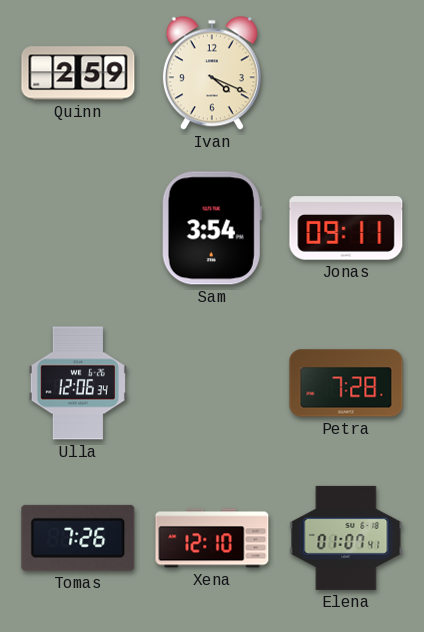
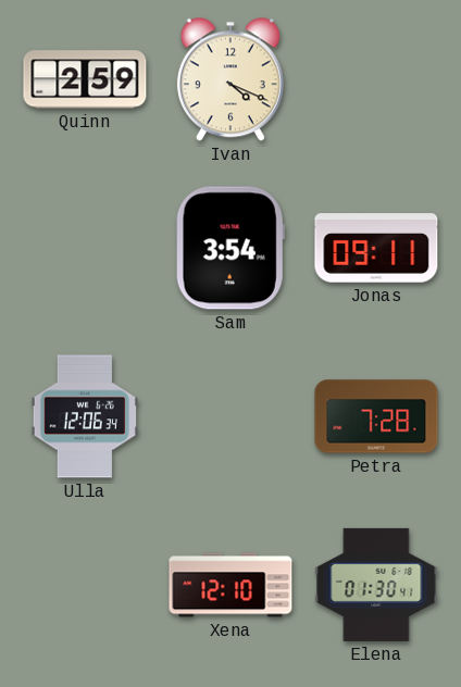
Tomas: 7:26 -> none
Elena: 01:07 -> 01:30
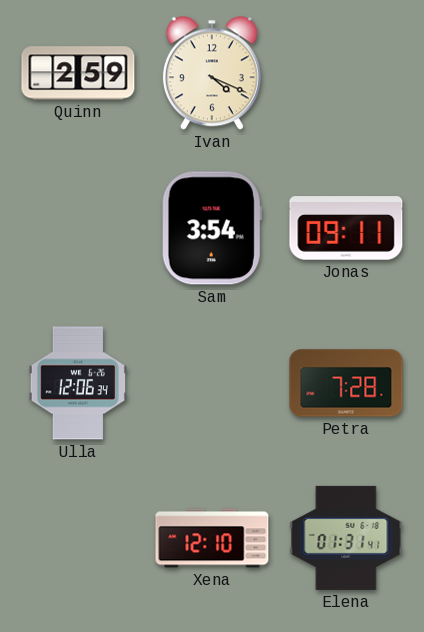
Elena: 01:30 -> 01:31
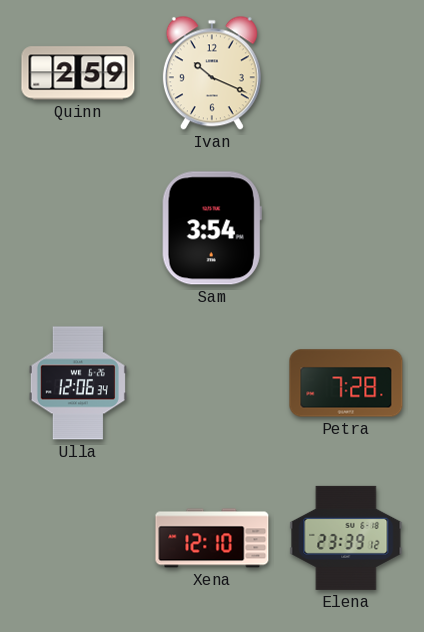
Ivan: 4:19 -> 10:19
Jonas: 09:11 -> none
Elena: 01:31 -> 23:39
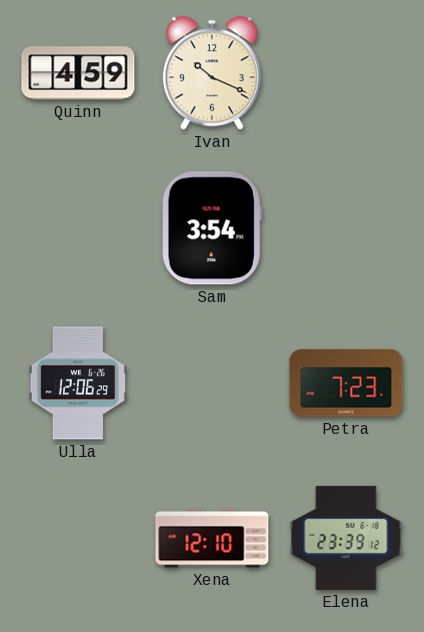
Quinn: 2:59 -> 4:59
Ulla: 12:06:34 -> 12:06:29
Petra: 7:28 -> 7:23
